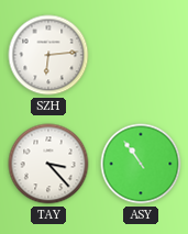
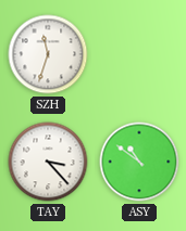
SZH: 6:14 -> 11:33
ASY: 10:54 -> 10:51
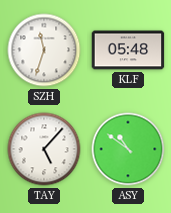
KLF: none -> 05:48
TAY: 3:23 -> 5:07
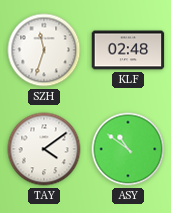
KLF: 05:48 -> 02:48
TAY: 5:07 -> 4:09
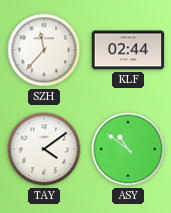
SZH: 11:33 -> 11:37
KLF: 02:48 -> 02:44
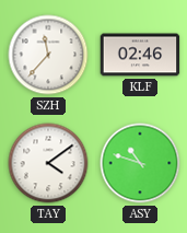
KLF: 02:44 -> 02:46
ASY: 10:51 -> 10:48
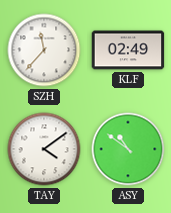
KLF: 02:46 -> 02:49
ASY: 10:48 -> 10:51
